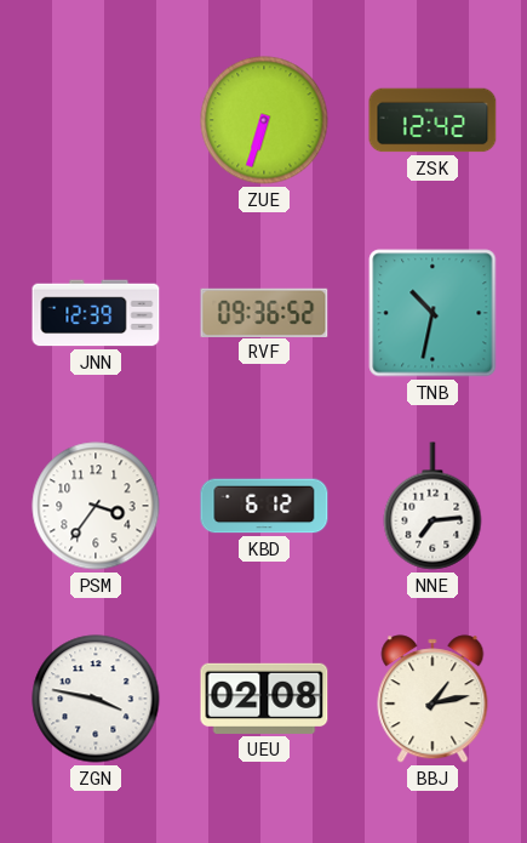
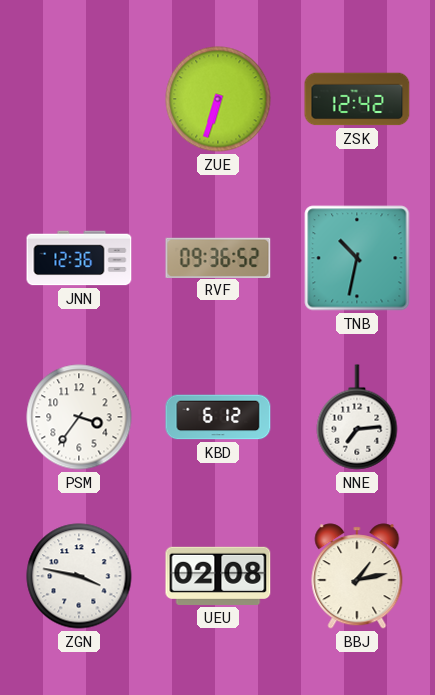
JNN: 12:39 -> 12:36
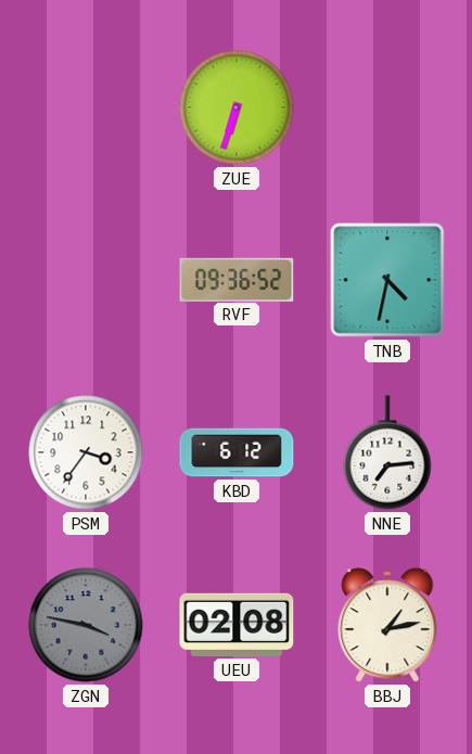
ZSK: 12:42 -> none
JNN: 12:36 -> none
TNB: 10:32 -> 4:32
ZGN dial: white -> grey
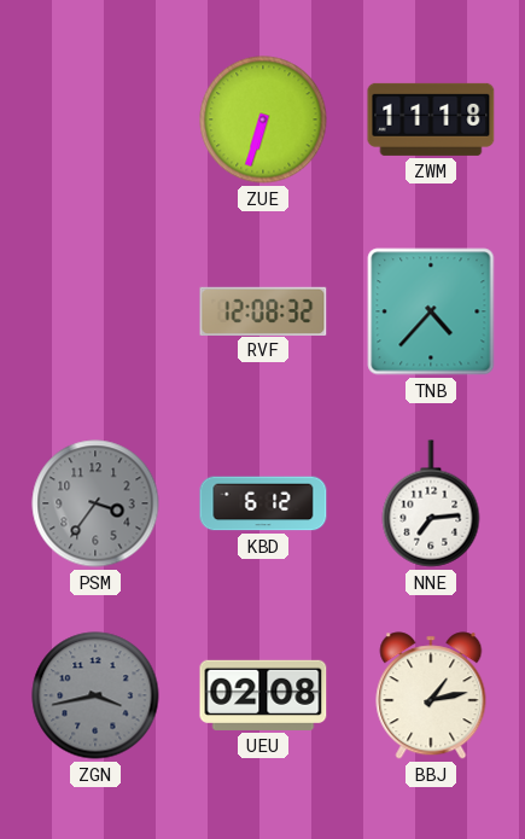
ZWM: none -> 11:18
RVF: 09:36 -> 12:08
TNB: 4:32 -> 4:37
PSM dial: white -> grey
ZGN: 3:47 -> 3:43
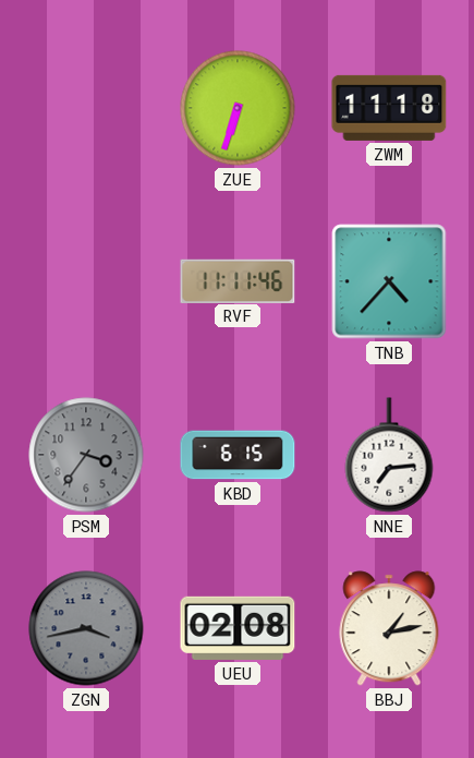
RVF: 12:08 -> 11:11
KBD: 6:12 -> 6:15
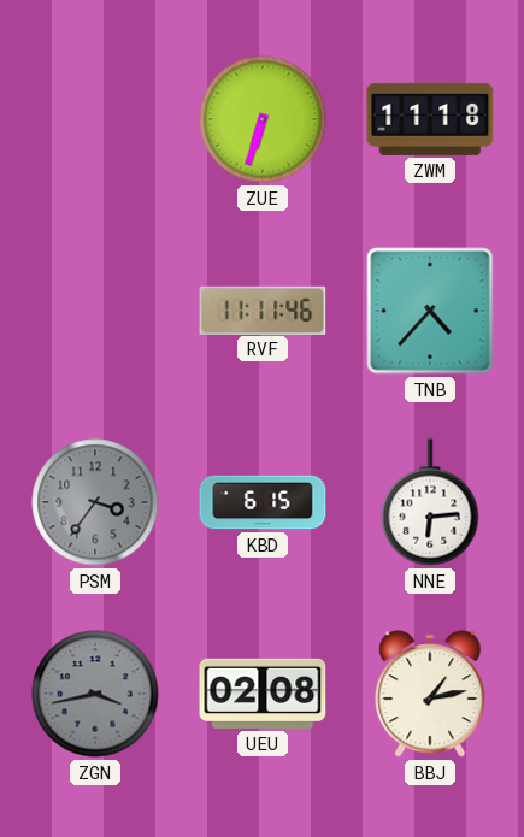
NNE: 7:14 -> 6:14
